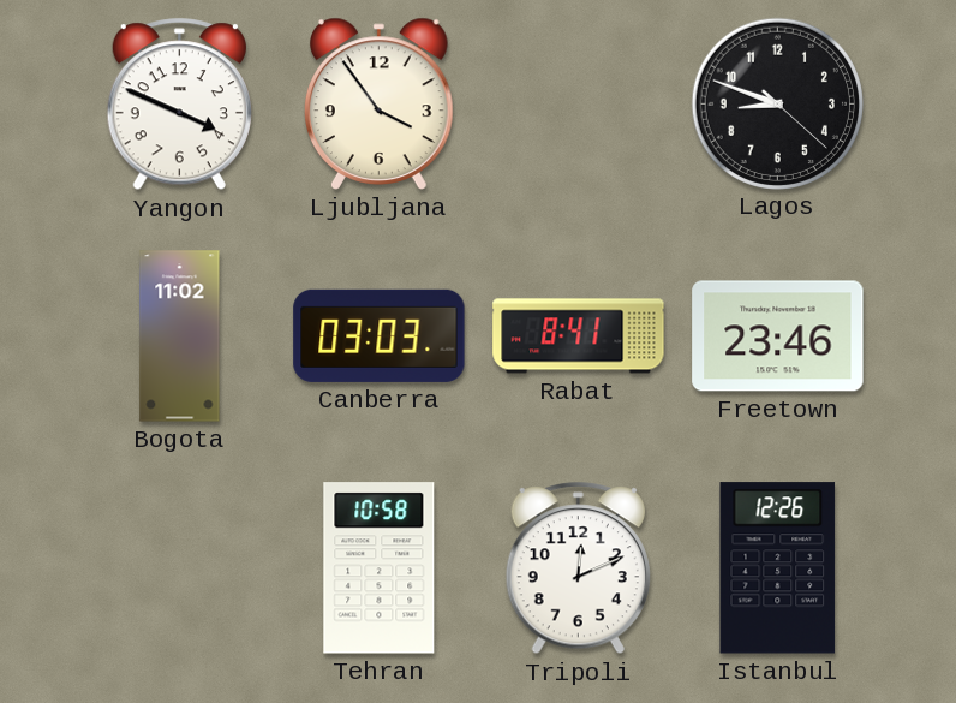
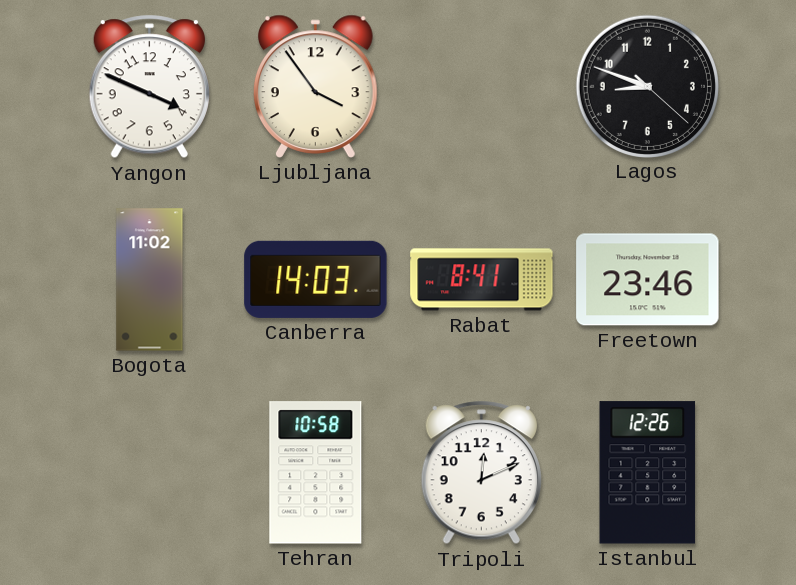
Canberra: 03:03 -> 14:03
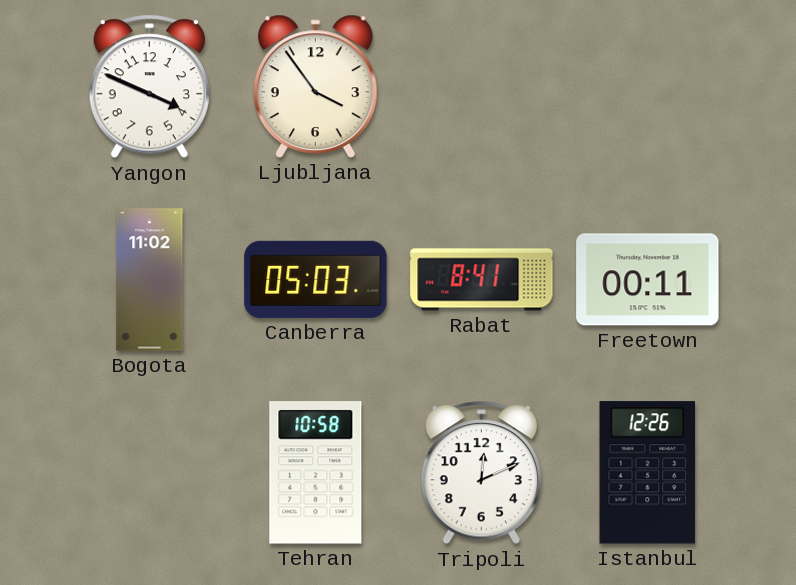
Lagos: 8:48 -> none
Canberra: 14:03 -> 05:03
Freetown: 23:46 -> 00:11
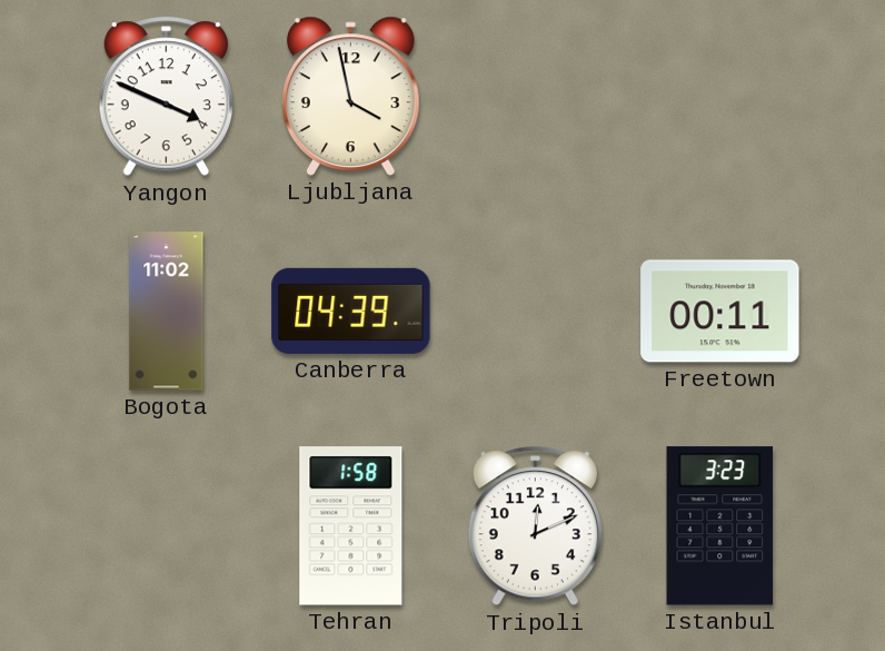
Ljubljana: 3:54 -> 3:58
Canberra: 05:03 -> 04:39
Rabat: 8:41 -> none
Tehran: 10:58 -> 1:58
Istanbul: 12:26 -> 3:23
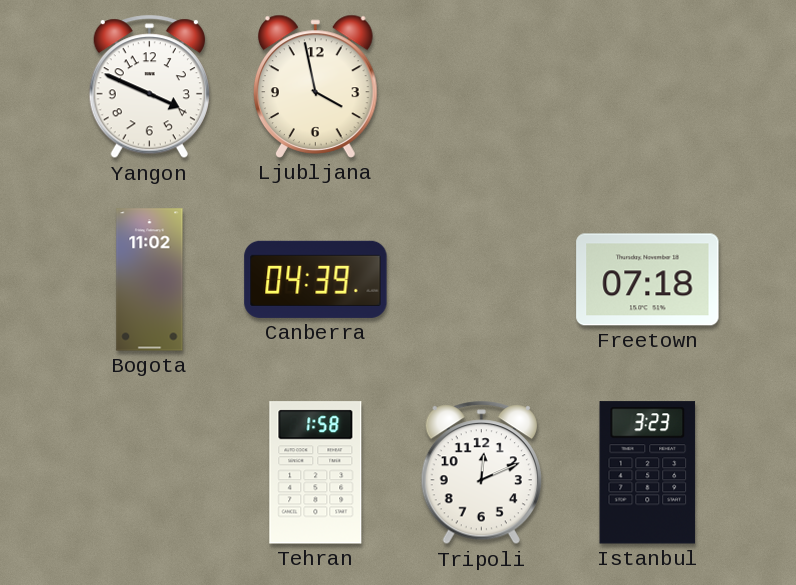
Freetown: 00:11 -> 07:18
